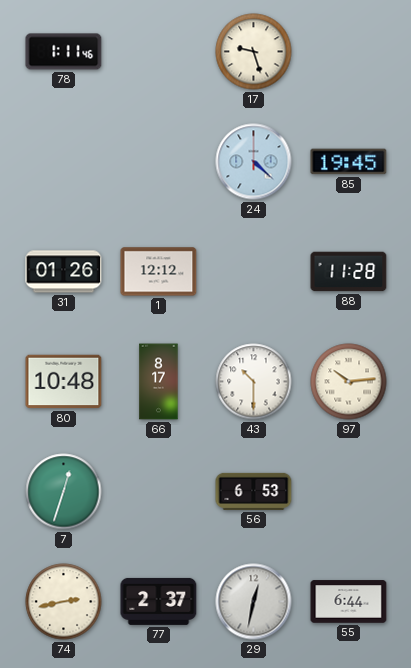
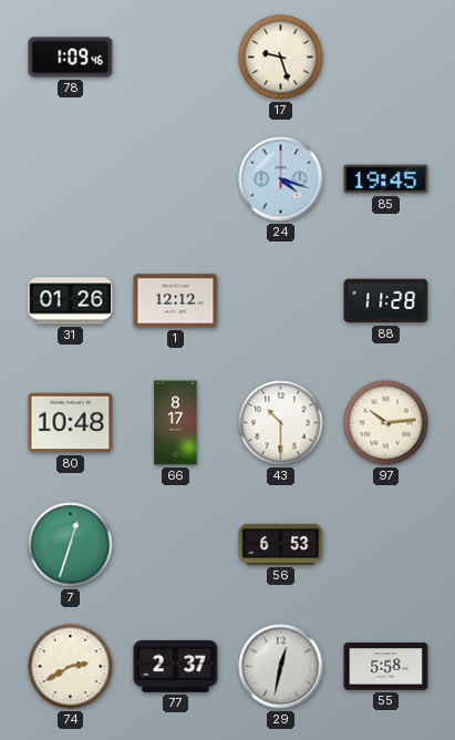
78: 1:11 -> 1:09
24: 4:22 -> 4:18
74: 2:43 -> 2:40
55: 6:44 -> 5:58
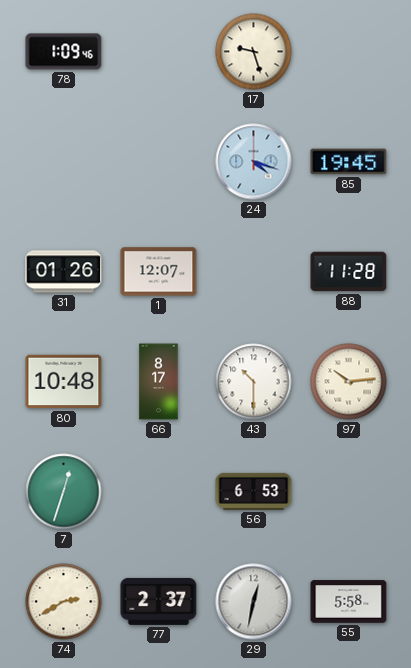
1: 12:12 -> 12:07
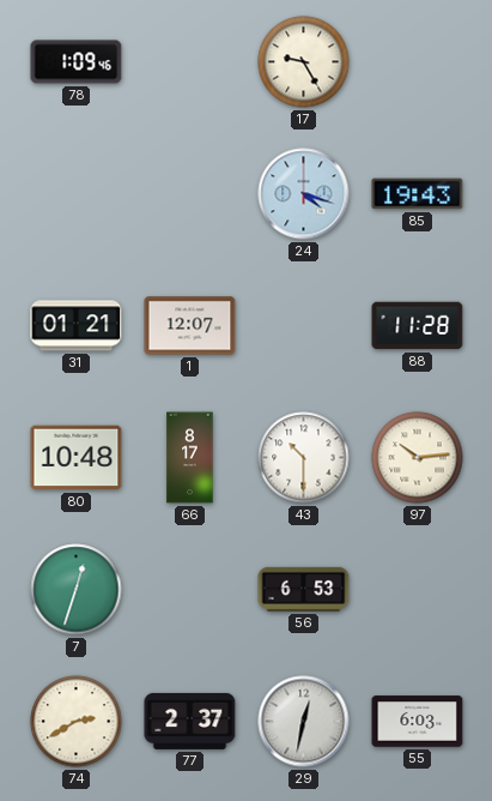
17: 9:27 -> 9:25
85: 19:45 -> 19:43
31: 01:26 -> 01:21
55: 5:58 -> 6:03
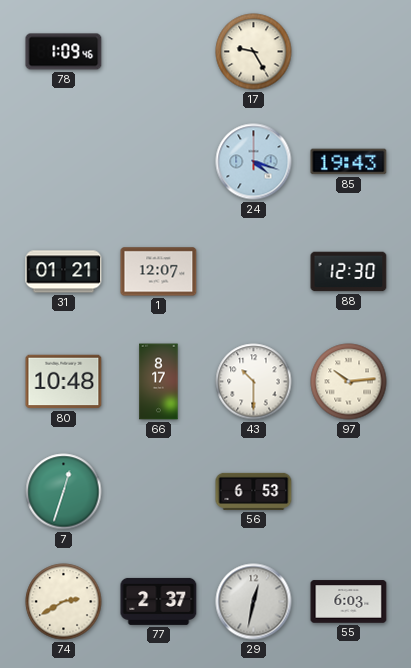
88: 11:28 -> 12:30
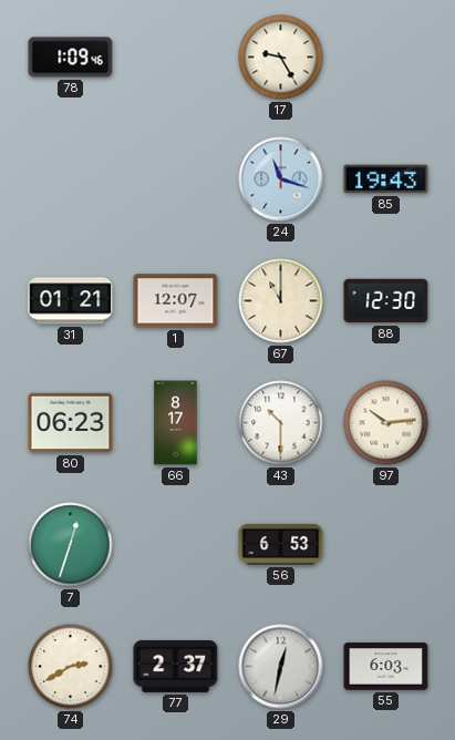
24: 4:18 -> 11:18
67: none -> 11:00
80: 10:48 -> 06:23
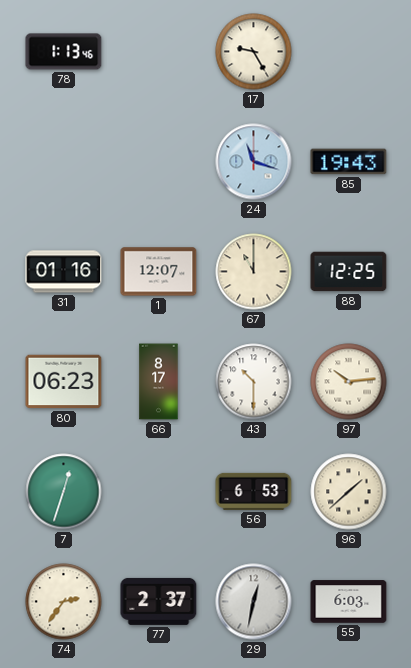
78: 1:09 -> 1:13
31: 01:21 -> 01:16
88: 12:30 -> 12:25
96: none -> 1:38
74: 2:40 -> 2:36
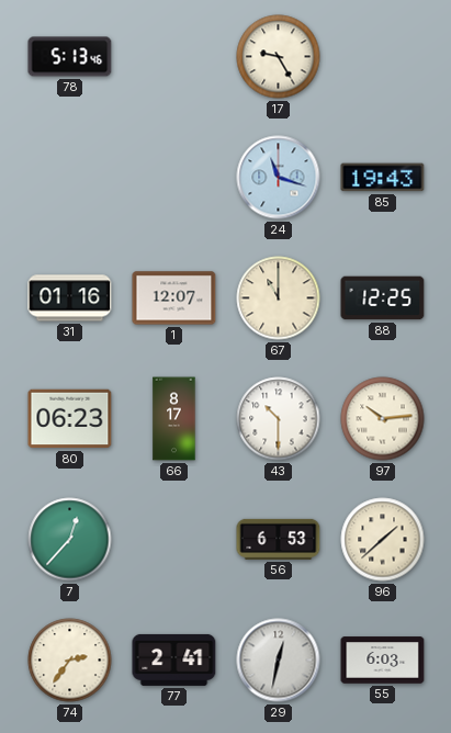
78: 1:13 -> 5:13
7: 12:33 -> 12:37
77: 2:37 -> 2:41
